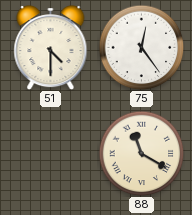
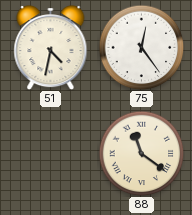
51: 4:30 -> 4:32
88: 11:20 -> 11:21
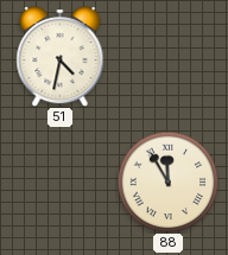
75: 12:24 -> none
88: 11:21 -> 11:55
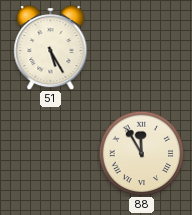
51: 4:32 -> 5:25
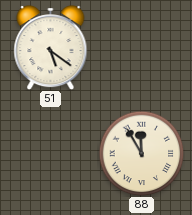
51: 5:25 -> 5:21
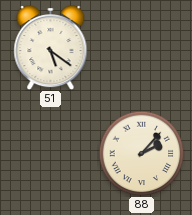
88: 11:55 -> 2:07
